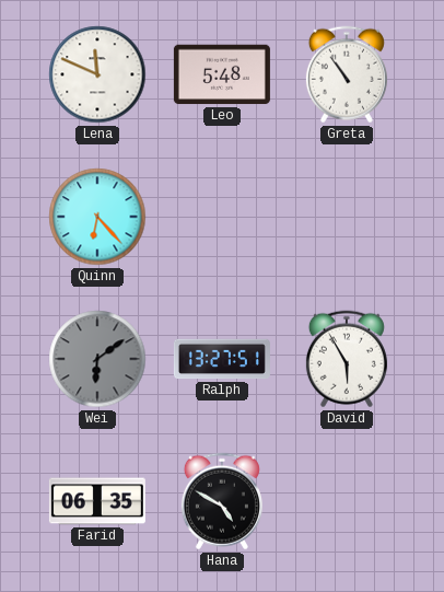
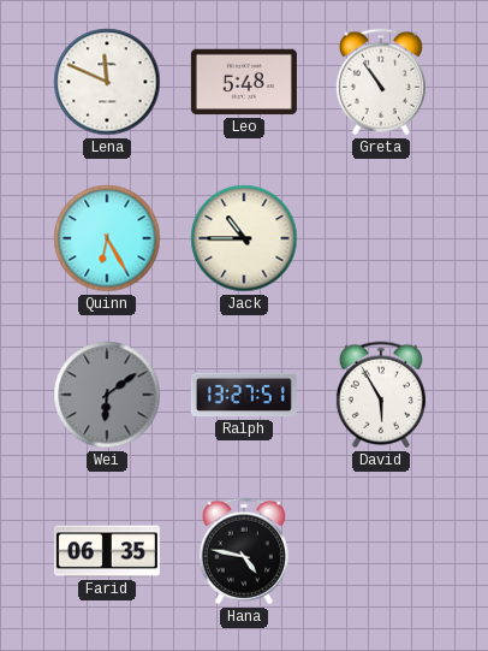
Quinn: 6:23 -> 6:25
Jack: none -> 10:45
Hana: 4:50 -> 4:47
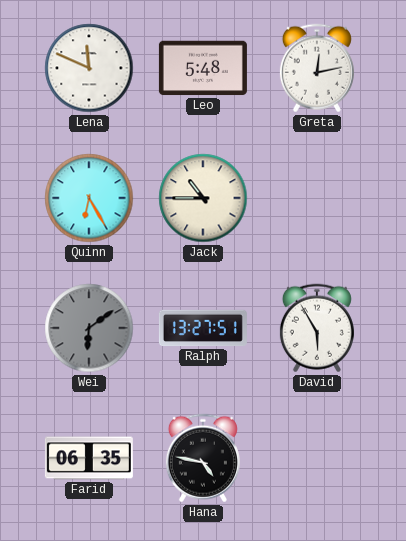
Greta: 10:54 -> 12:13
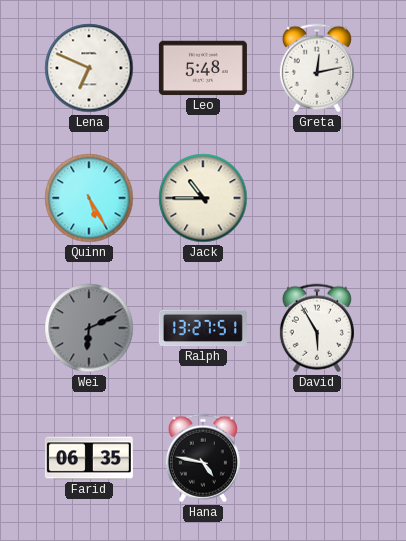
Lena: 11:49 -> 6:49
Quinn: 6:25 -> 5:25
Wei: 6:09 -> 6:11
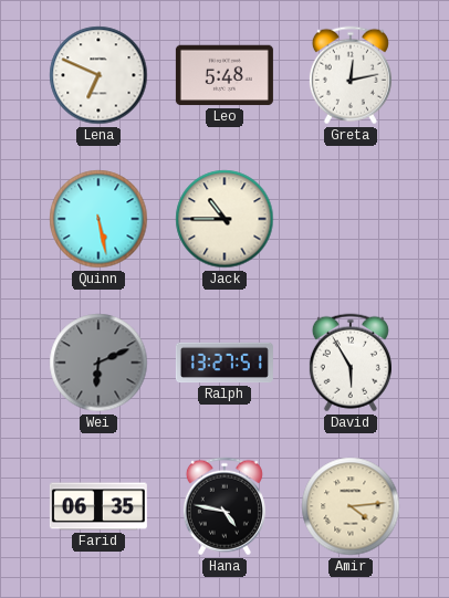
Quinn: 5:25 -> 5:28
Amir: none -> 4:14
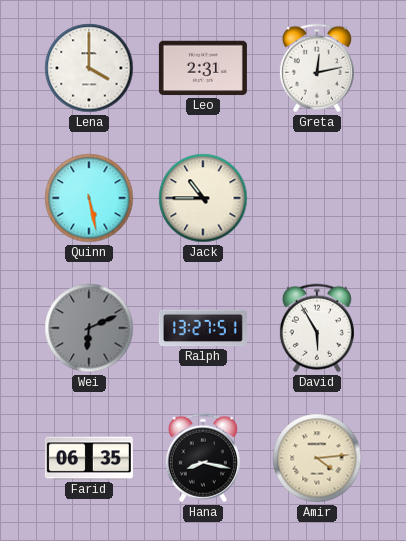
Lena: 6:49 -> 4:00
Leo: 5:48 -> 2:31
Hana: 4:47 -> 8:17
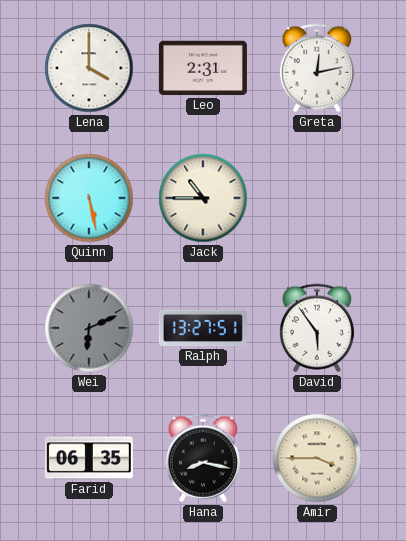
David: 5:55 -> 5:54
Amir: 4:14 -> 3:45
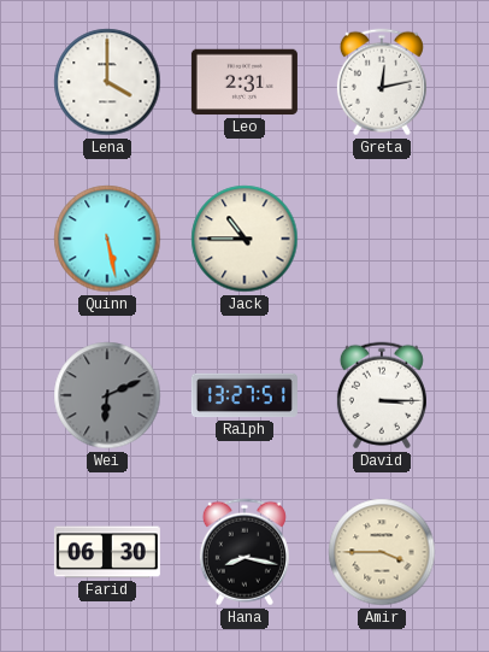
David: 5:54 -> 3:15
Farid: 06:35 -> 06:30
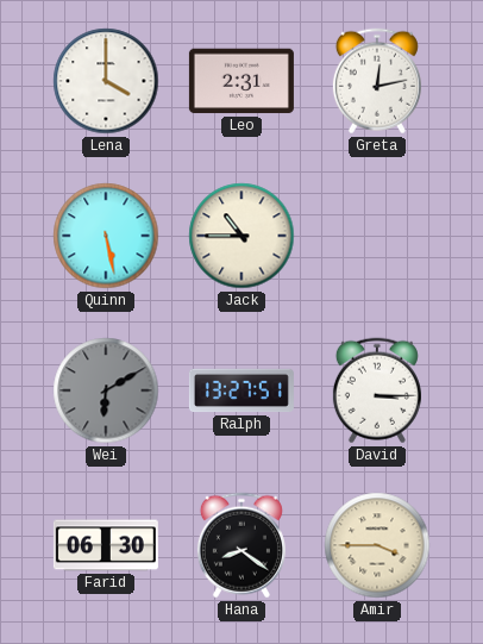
Wei: 6:11 -> 6:10
Hana: 8:17 -> 8:21
